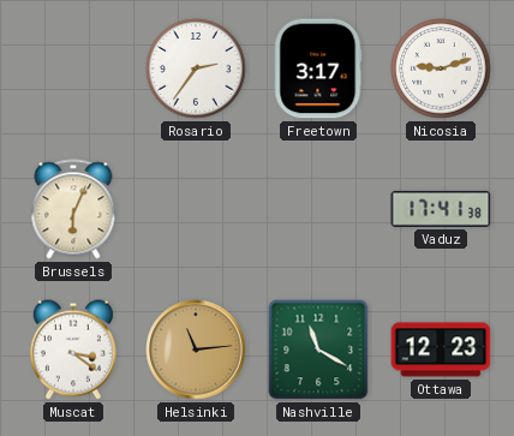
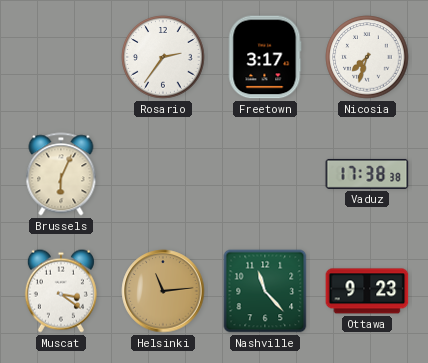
Nicosia: 9:12 -> 7:33
Vaduz: 17:41 -> 17:38
Nashville: 11:20 -> 11:23
Ottawa: 12:23 -> 9:23
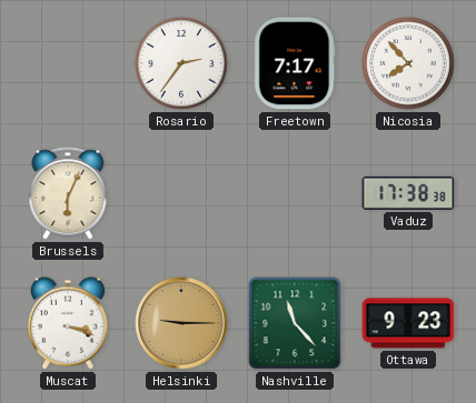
Freetown: 3:17 -> 7:17
Nicosia: 7:33 -> 7:53
Muscat: 3:21 -> 3:18
Helsinki: 11:14 -> 9:15
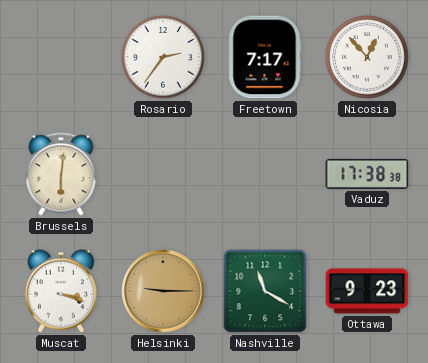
Nicosia: 7:53 -> 12:53
Brussels: 6:04 -> 6:01
Nashville: 11:23 -> 11:20
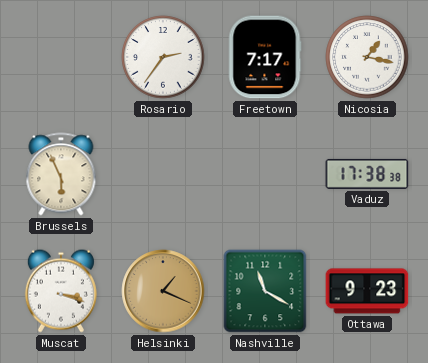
Nicosia: 12:53 -> 1:17
Brussels: 6:01 -> 5:56
Helsinki: 9:15 -> 1:19
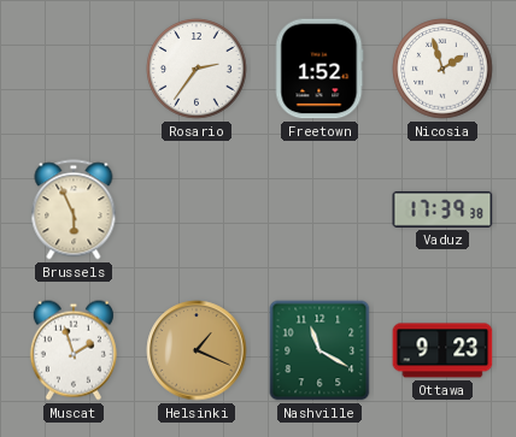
Freetown: 7:17 -> 1:52
Nicosia: 1:17 -> 1:57
Vaduz: 17:38 -> 17:39
Muscat: 3:18 -> 1:57
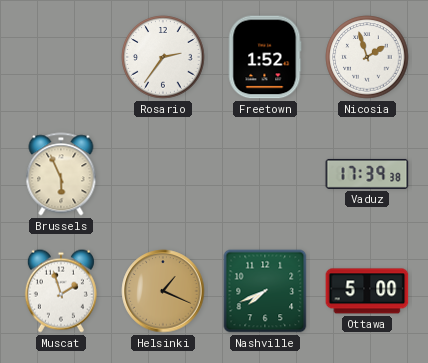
Nashville: 11:20 -> 7:41
Ottawa: 9:23 -> 5:00
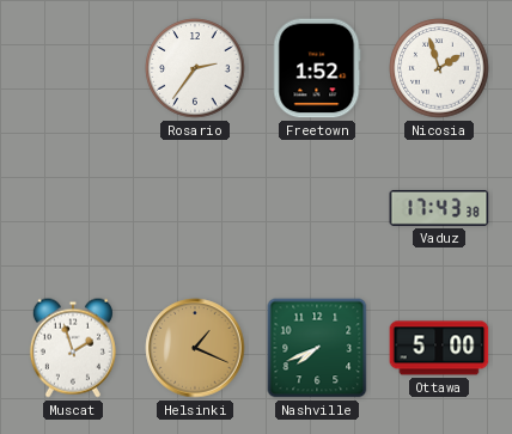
Brussels: 5:56 -> none
Vaduz: 17:39 -> 17:43
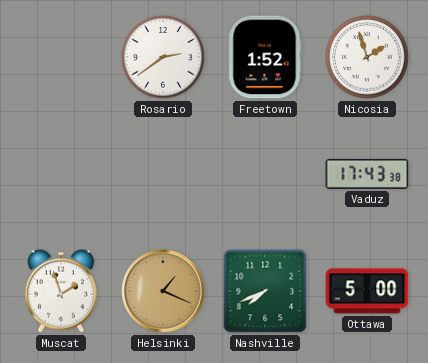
Rosario: 2:36 -> 2:39
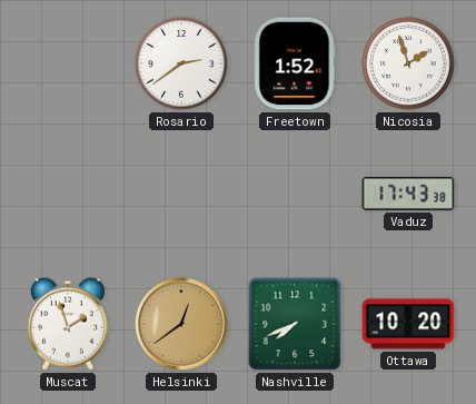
Helsinki: 1:19 -> 12:39
Ottawa: 5:00 -> 10:20
